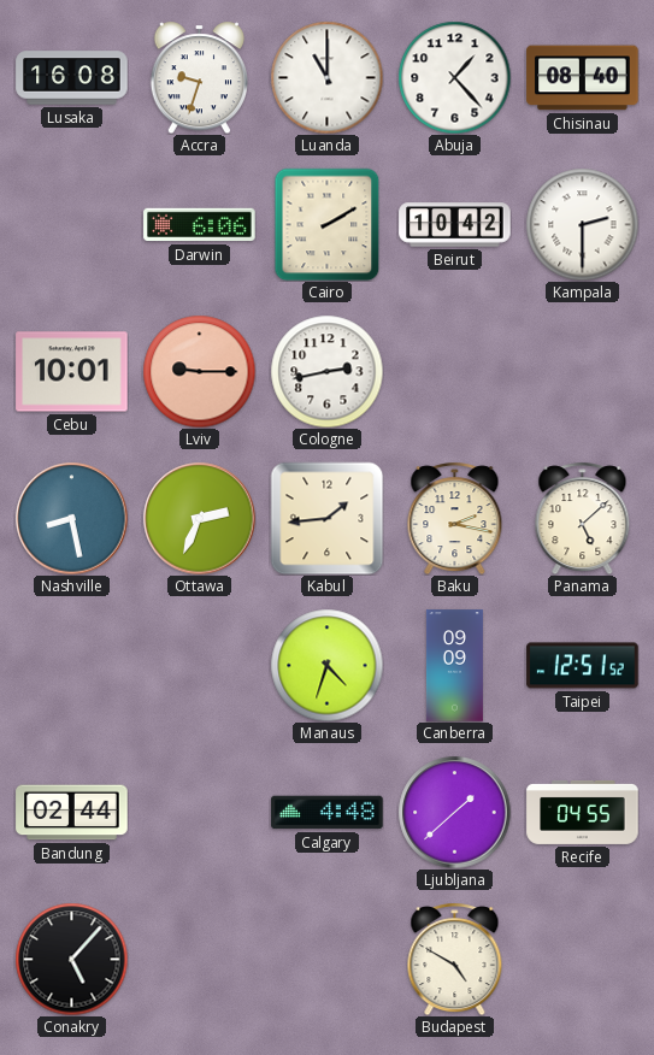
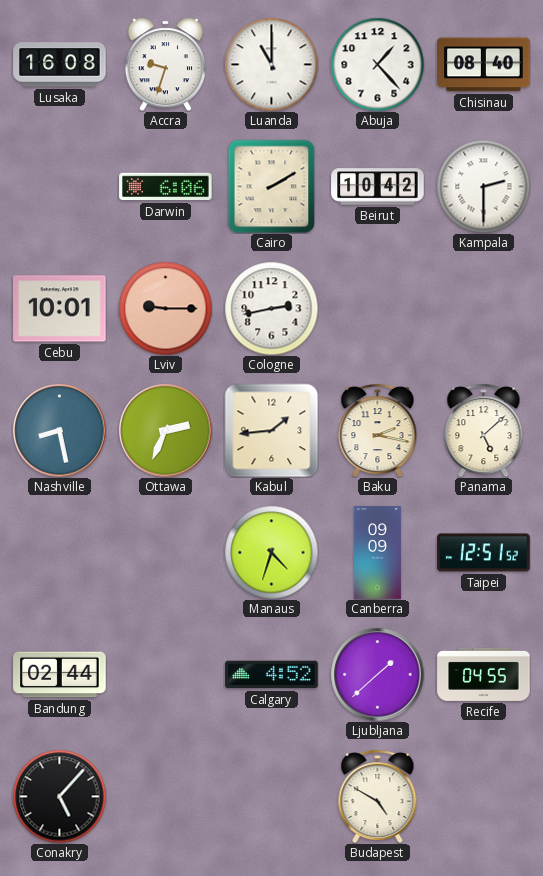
Calgary: 4:48 -> 4:52
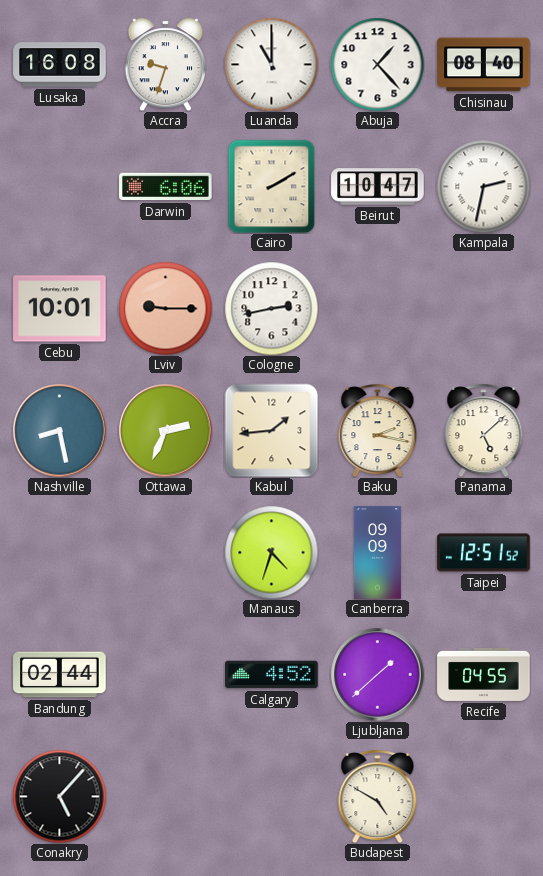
Beirut: 10:42 -> 10:47
Kampala: 2:30 -> 2:32
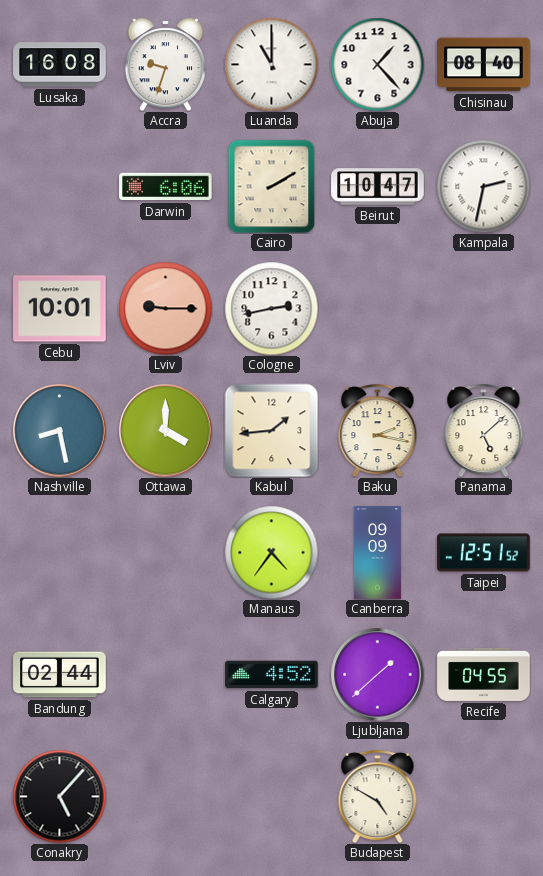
Ottawa: 2:34 -> 4:00
Manaus: 4:33 -> 4:36
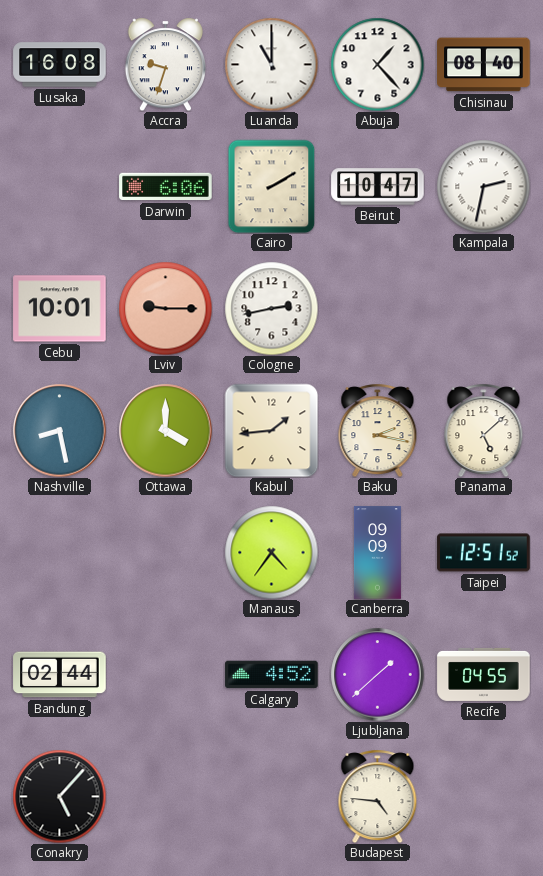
Budapest: 4:50 -> 4:46
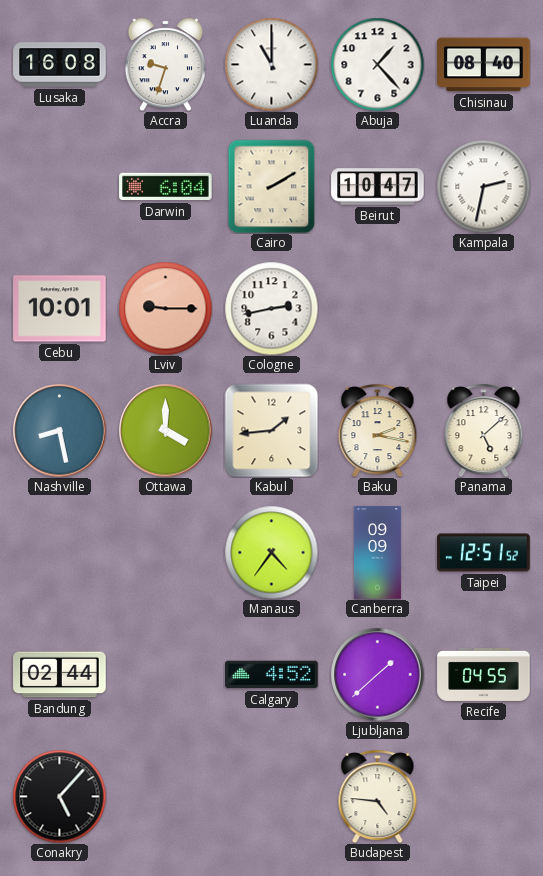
Darwin: 6:06 -> 6:04
